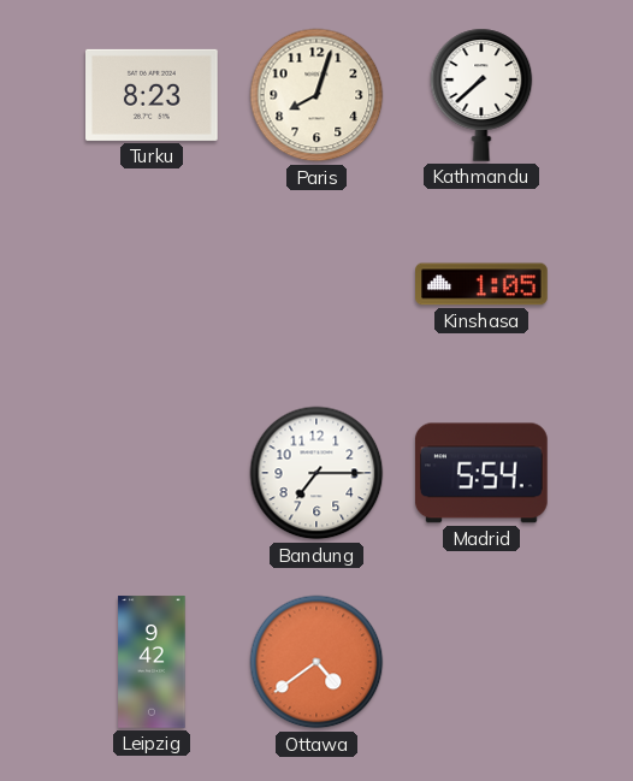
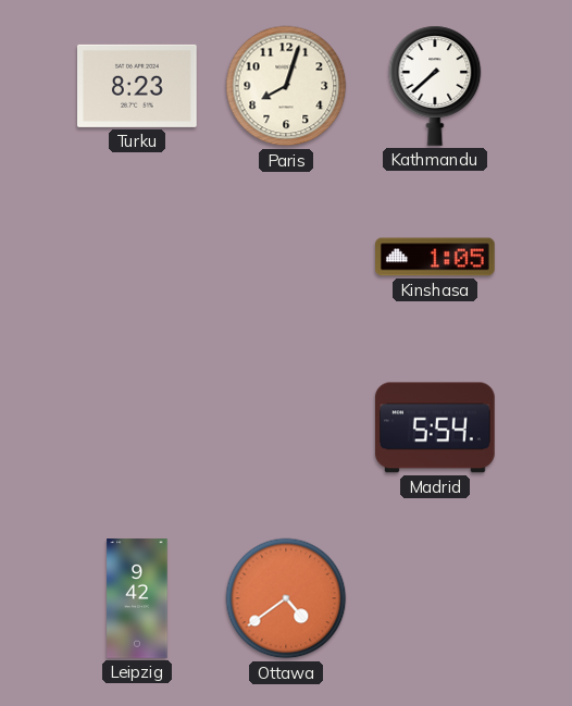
Bandung: 7:15 -> none
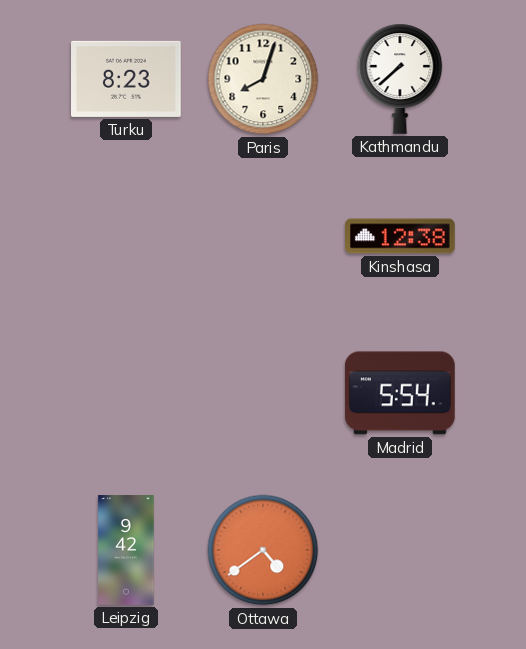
Kinshasa: 1:05 -> 12:38
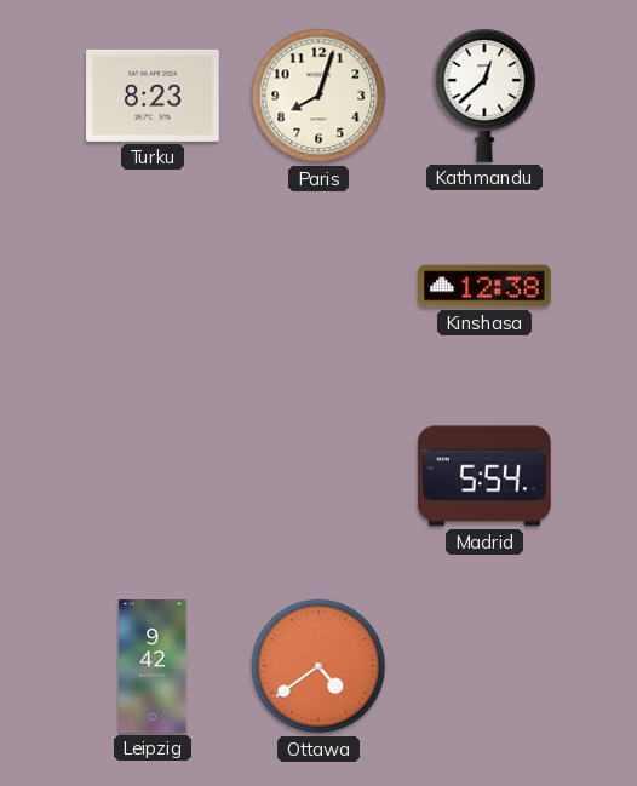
Kathmandu: 7:38 -> 12:38
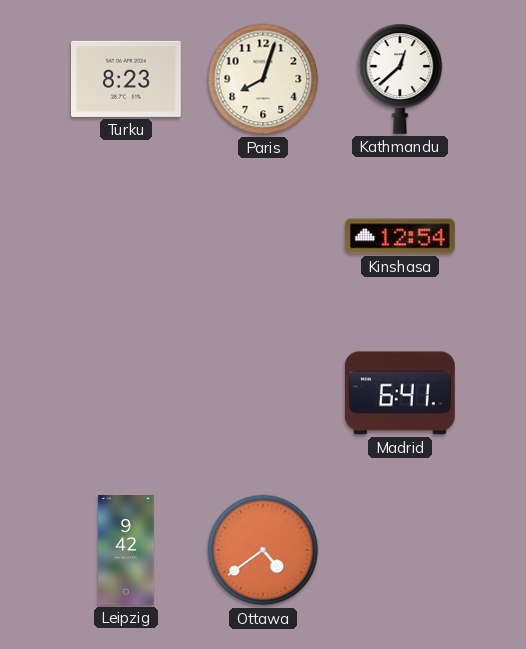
Kinshasa: 12:38 -> 12:54
Madrid: 5:54 -> 6:41
